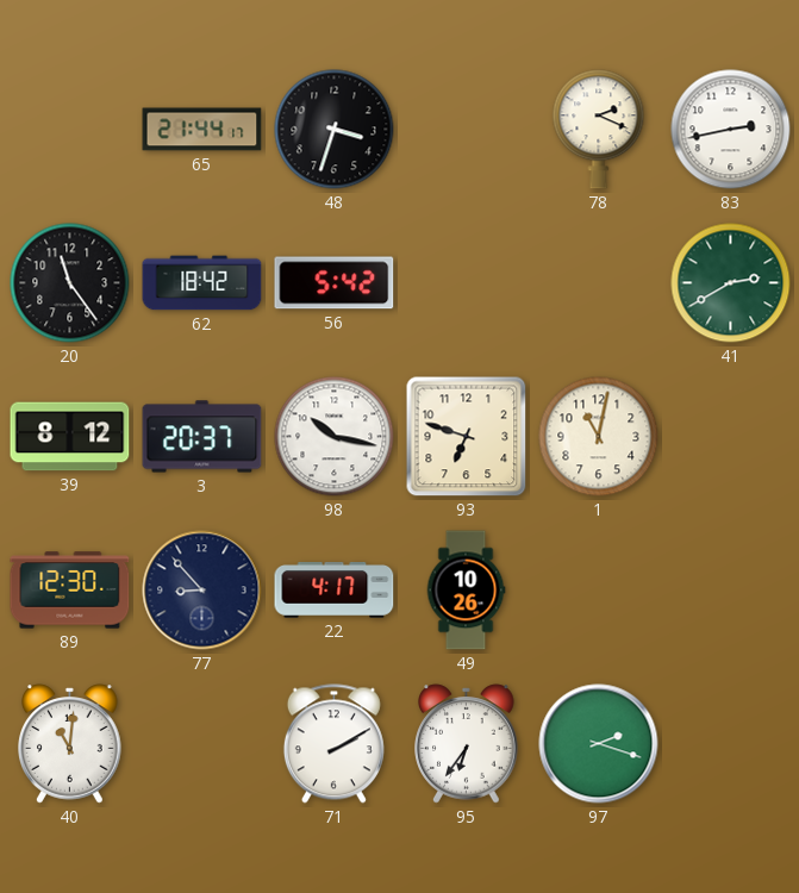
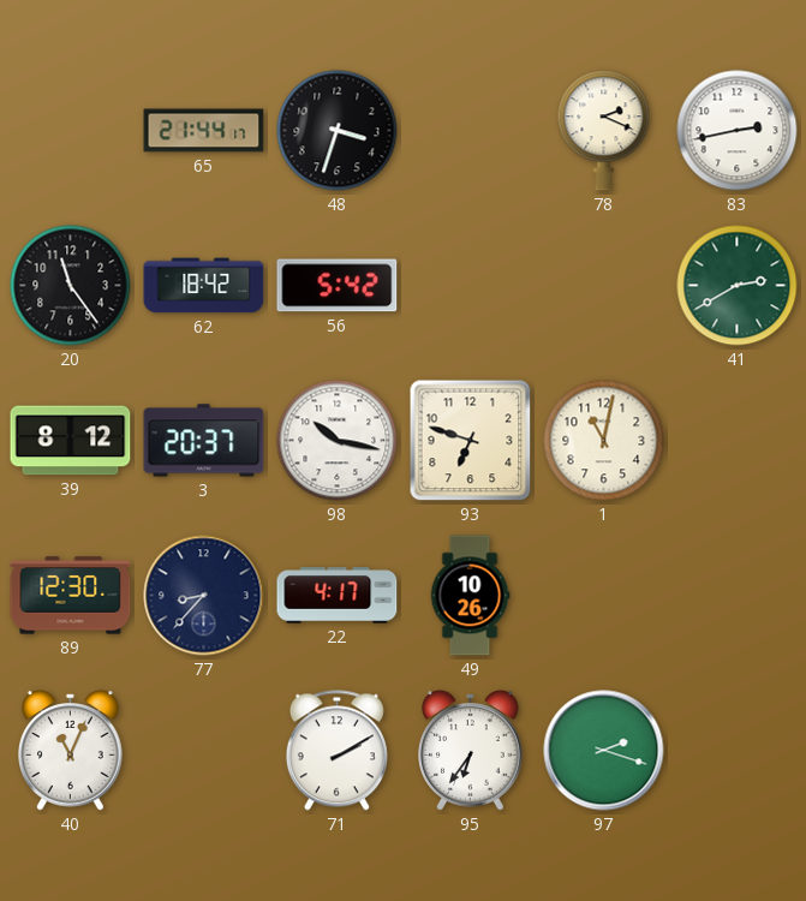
77: 8:53 -> 8:37
40: 11:01 -> 11:04
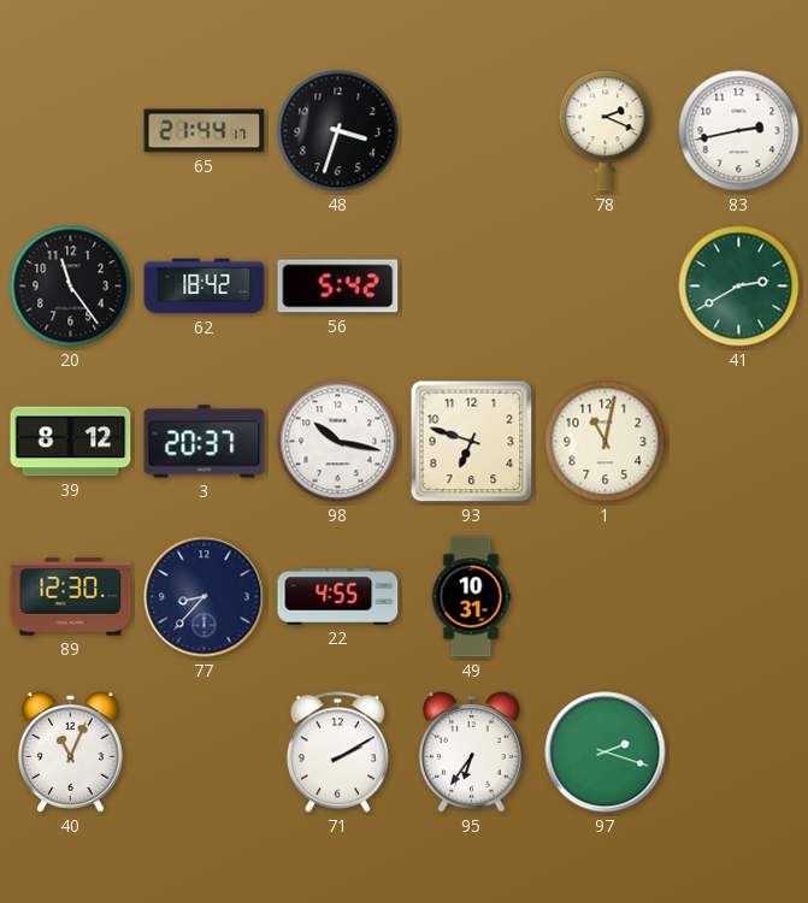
22: 4:17 -> 4:55
49: 10:26 -> 10:31
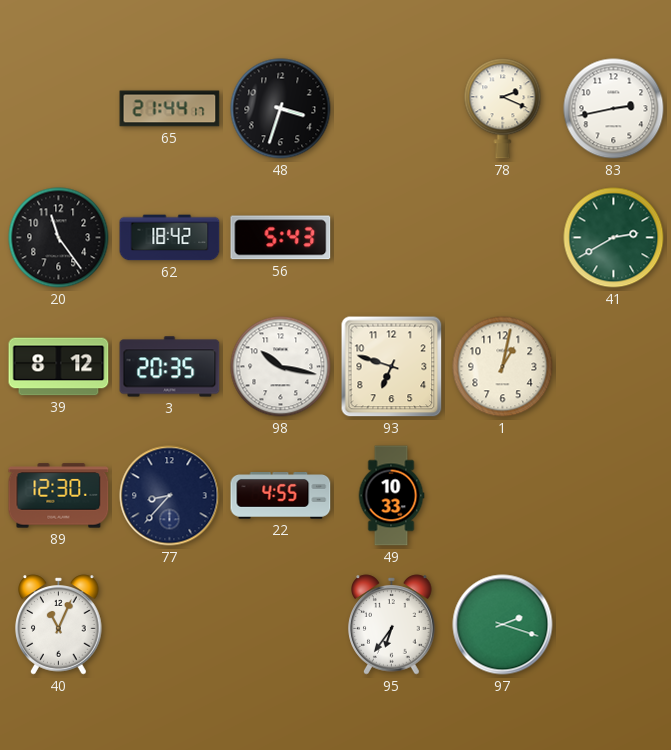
56: 5:42 -> 5:43
3: 20:37 -> 20:35
1: 11:02 -> 1:02
49: 10:31 -> 10:33
71: 2:10 -> none
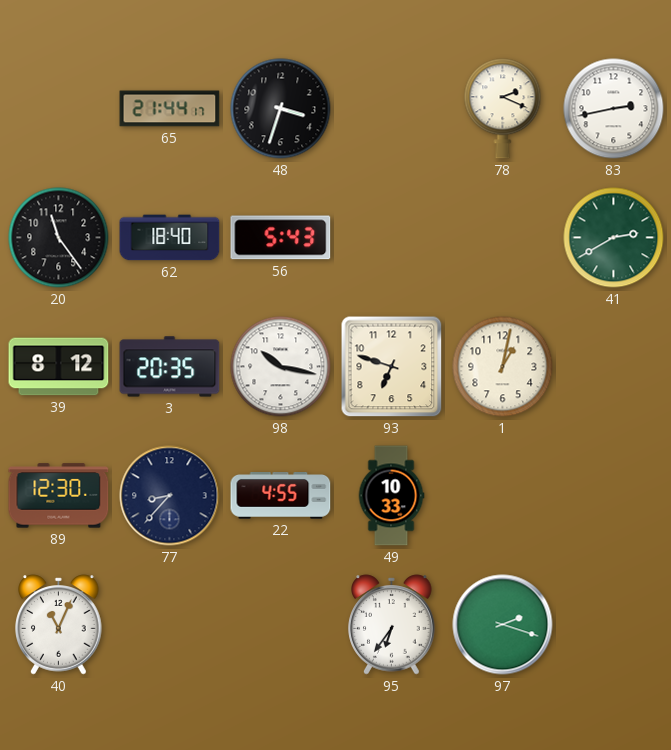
62: 18:42 -> 18:40
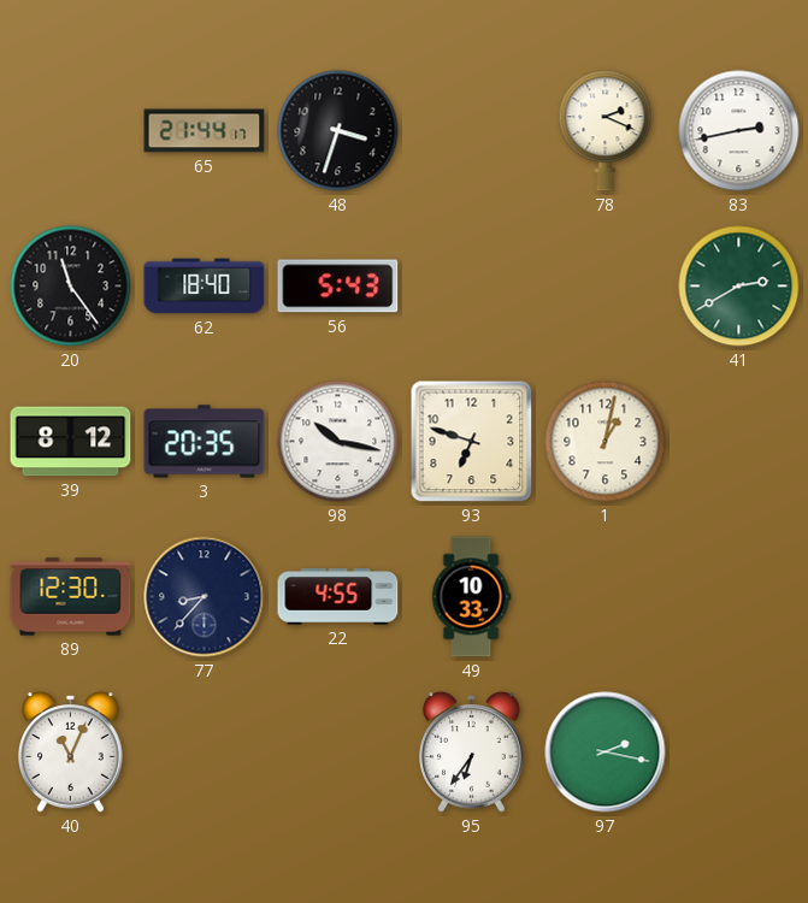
97: 2:18 -> 2:17
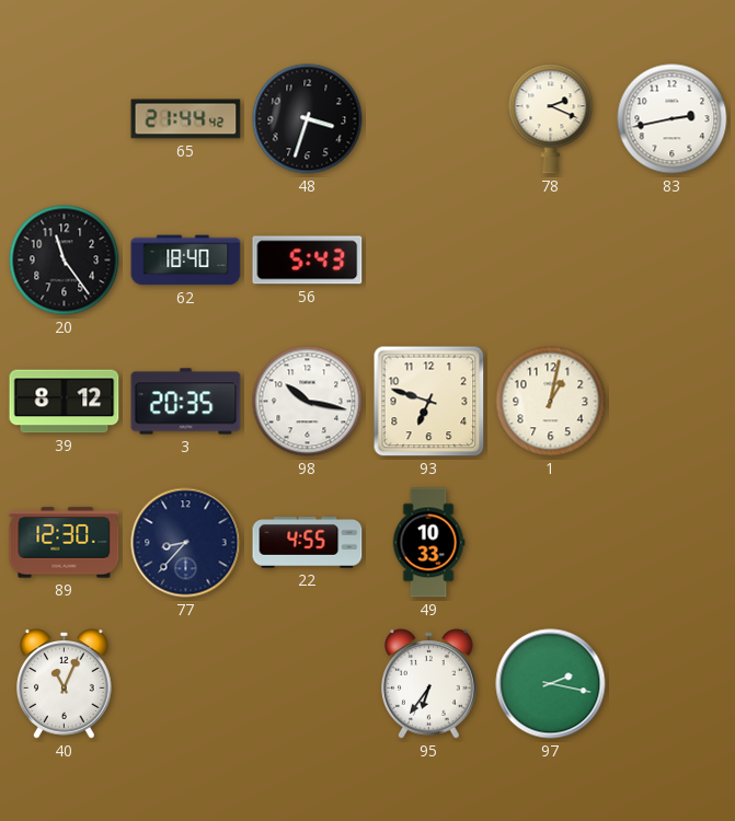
65: 21:44:17 -> 21:44:42
41: 2:40 -> none
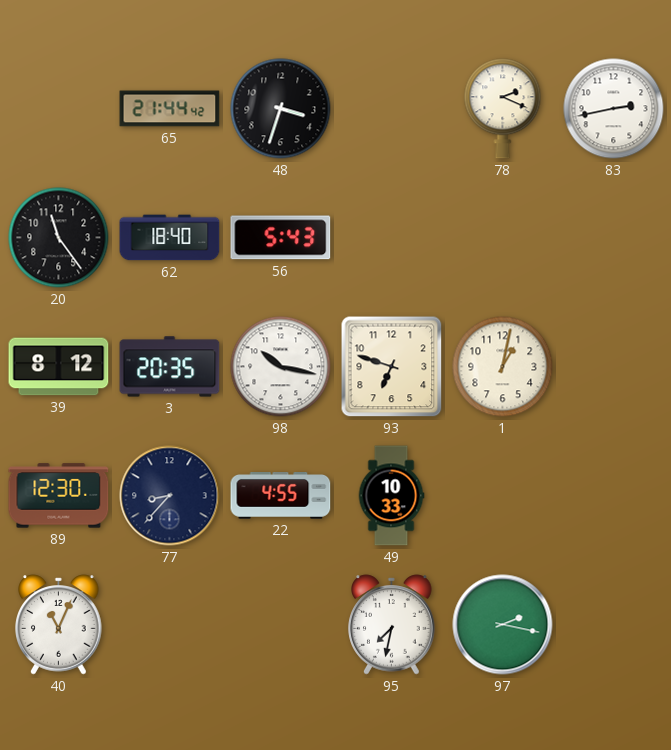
95: 6:36 -> 7:32
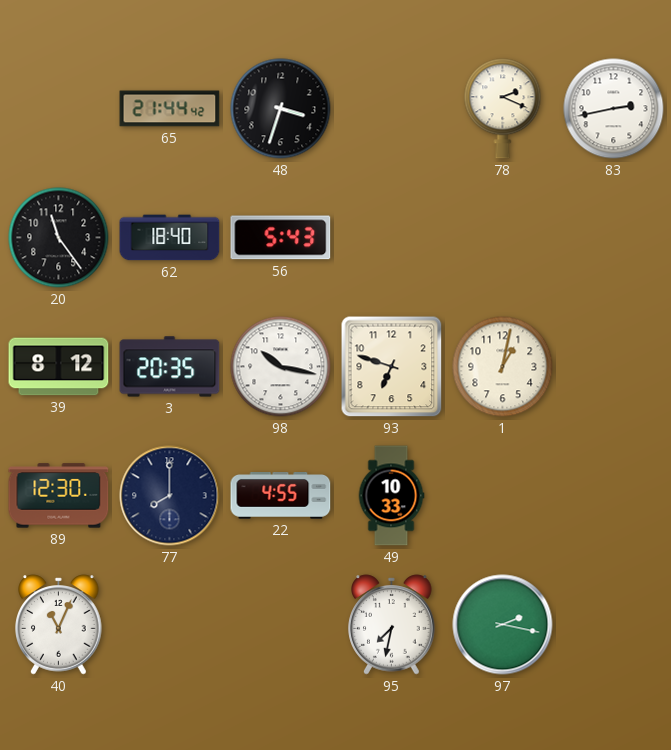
77: 8:37 -> 8:00
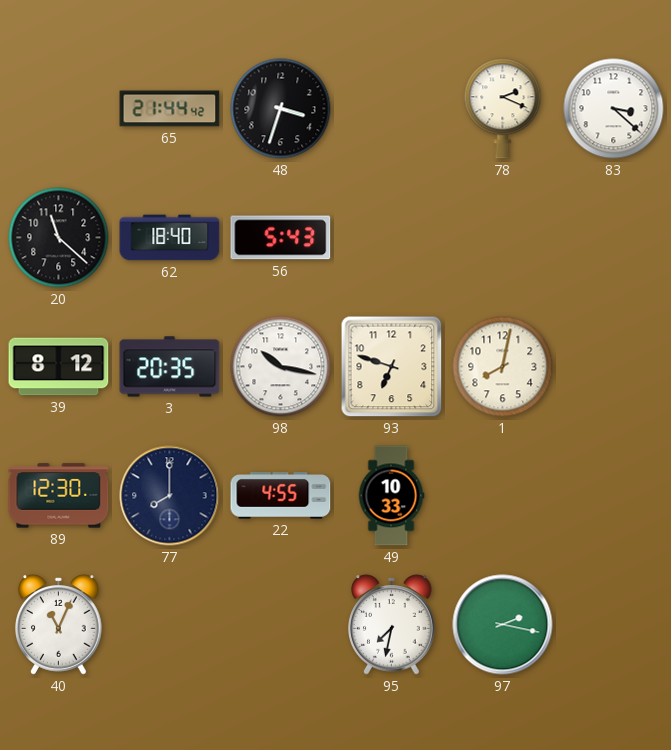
83: 2:43 -> 3:22
20: 11:24 -> 11:22
1: 1:02 -> 8:02
